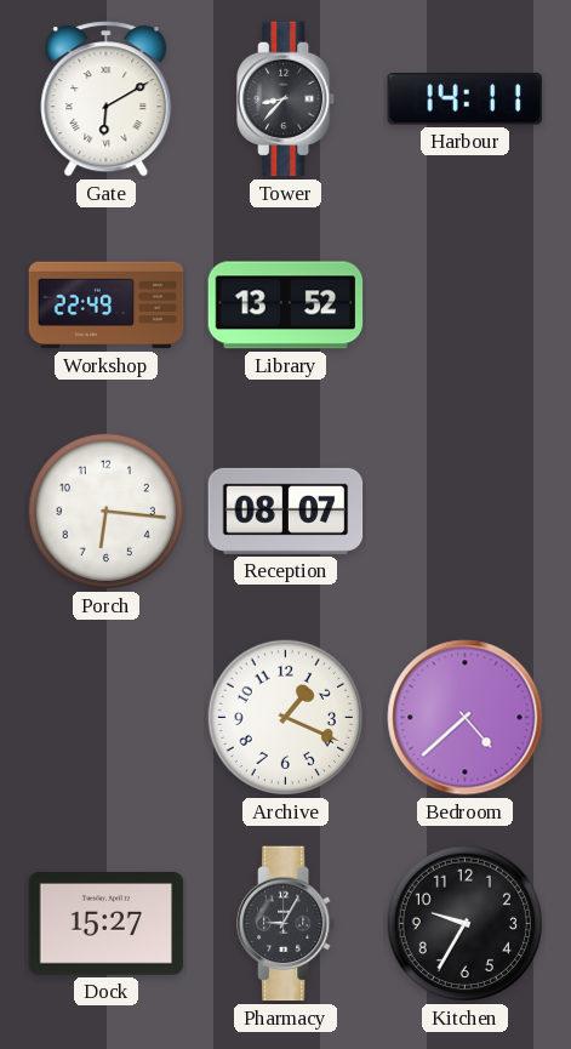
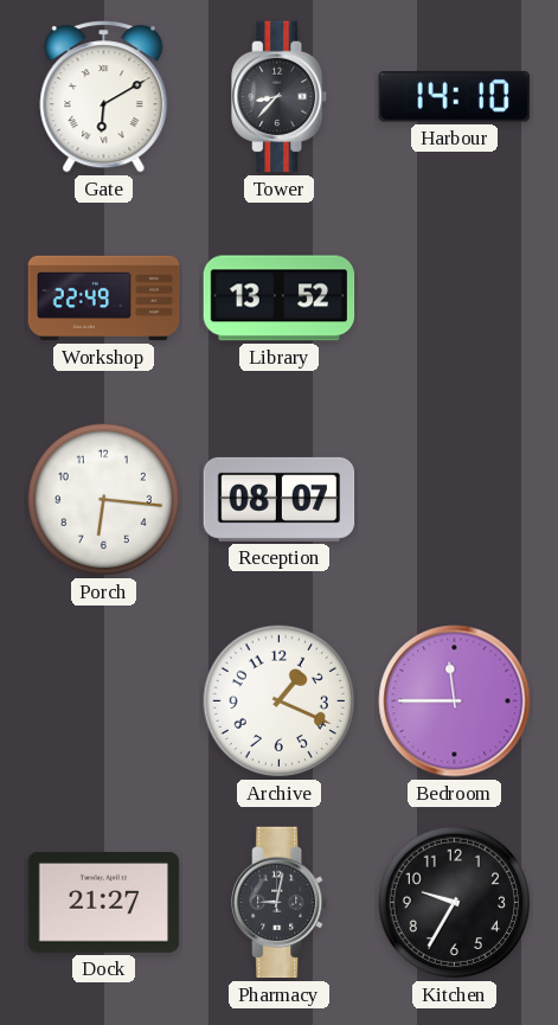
Harbour: 14:11 -> 14:10
Bedroom: 4:38 -> 11:45
Dock: 15:27 -> 21:27
Pharmacy: 9:05 -> 9:02
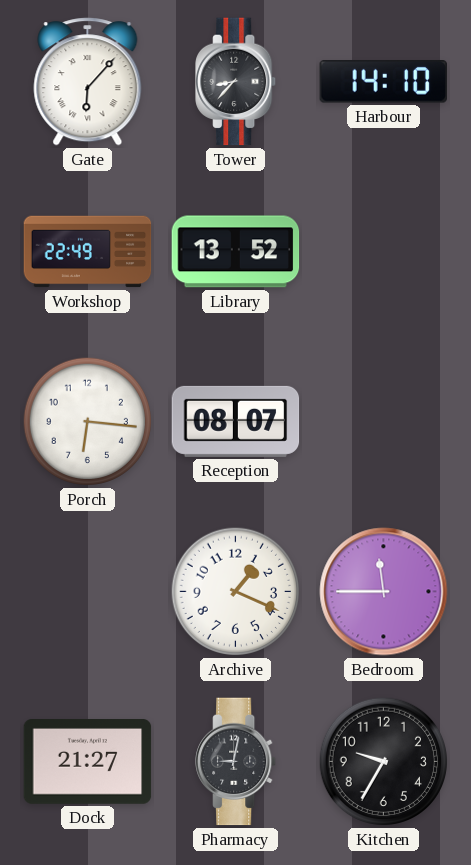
Gate: 6:10 -> 6:07
